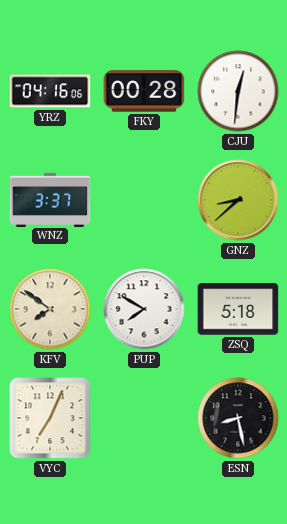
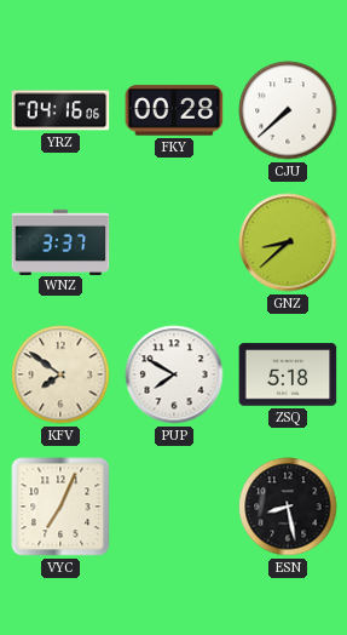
CJU: 12:31 -> 7:38
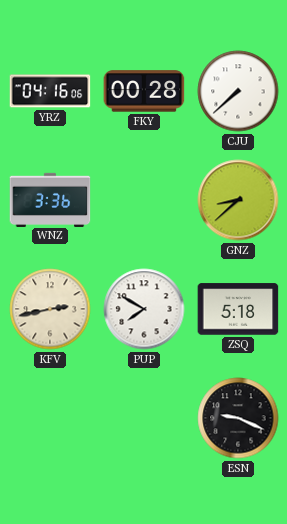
WNZ: 3:37 -> 3:36
KFV: 7:51 -> 2:43
VYC: 7:04 -> none
ESN: 8:28 -> 9:19
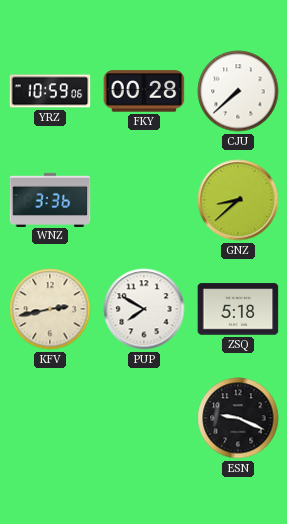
YRZ: 04:16 -> 10:59
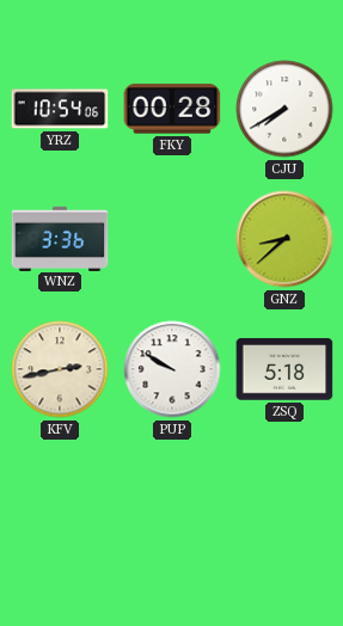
YRZ: 10:59 -> 10:54
CJU: 7:38 -> 7:40
PUP: 7:50 -> 9:50
ESN: 9:19 -> none
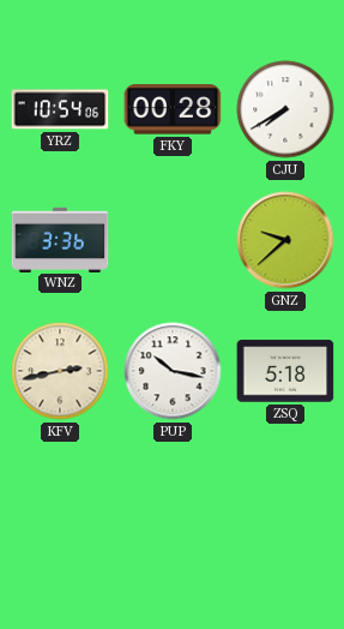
GNZ: 8:38 -> 9:38
PUP: 9:50 -> 10:17
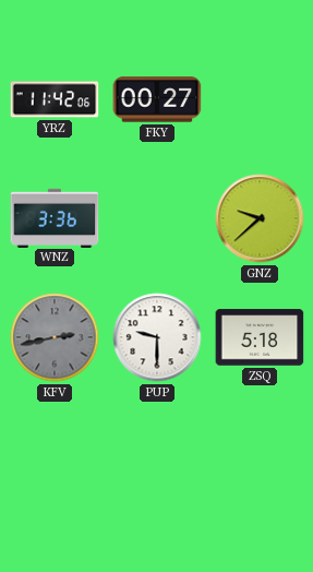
YRZ: 10:54 -> 11:42
FKY: 00:28 -> 00:27
CJU: 7:40 -> none
KFV dial: cream -> grey
PUP: 10:17 -> 9:30
